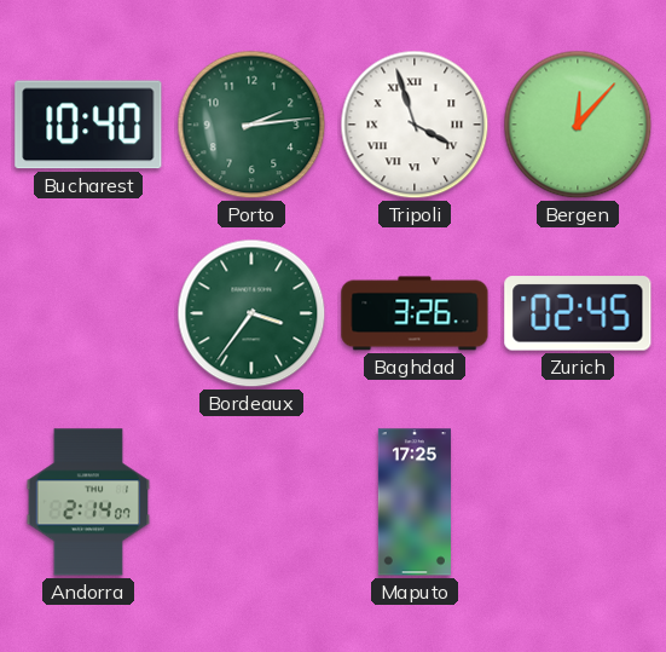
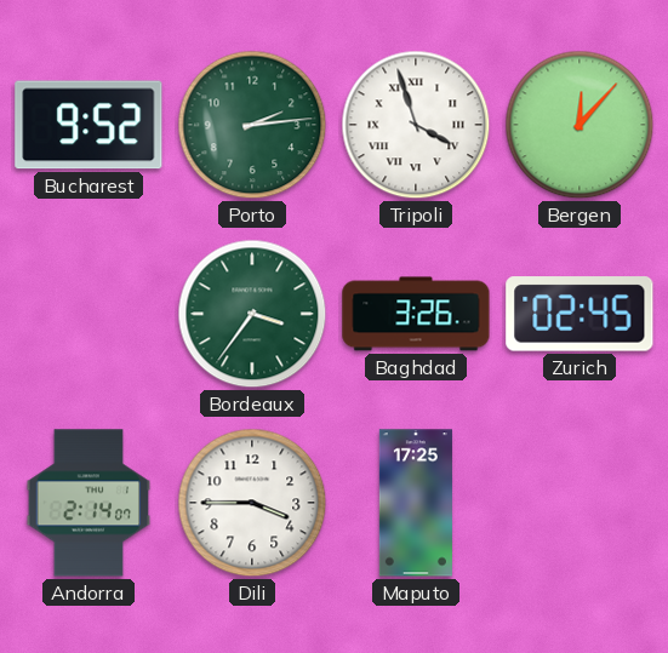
Bucharest: 10:40 -> 9:52
Dili: none -> 3:45
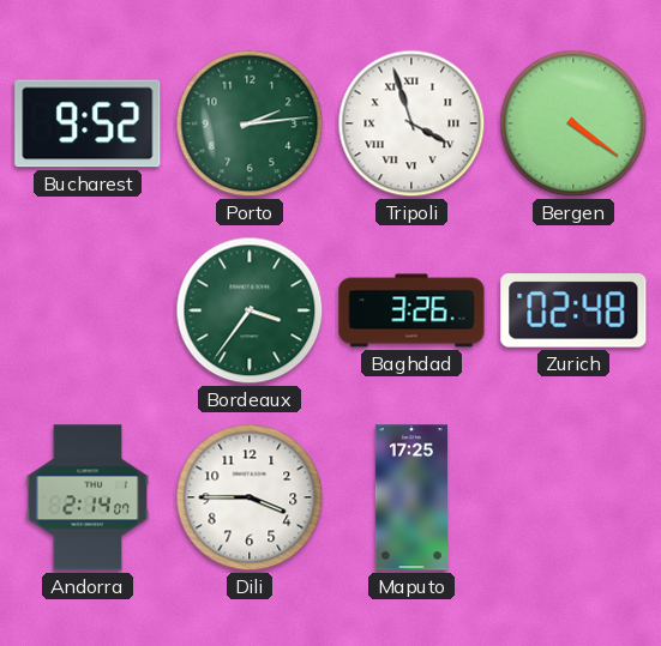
Bergen: 12:07 -> 4:21
Zurich: 02:45 -> 02:48
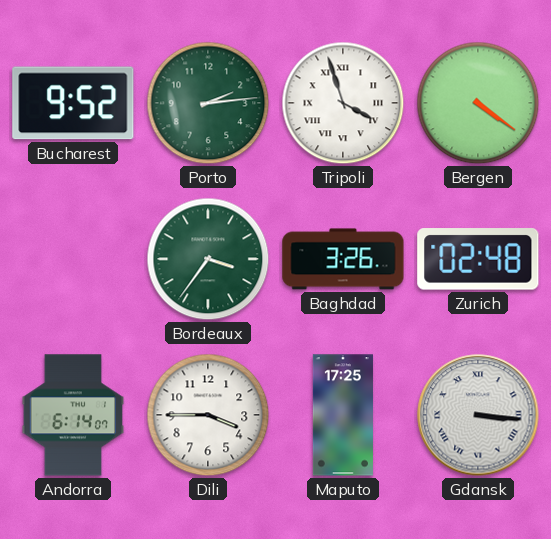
Andorra: 2:14 -> 6:14
Gdansk: none -> 3:16
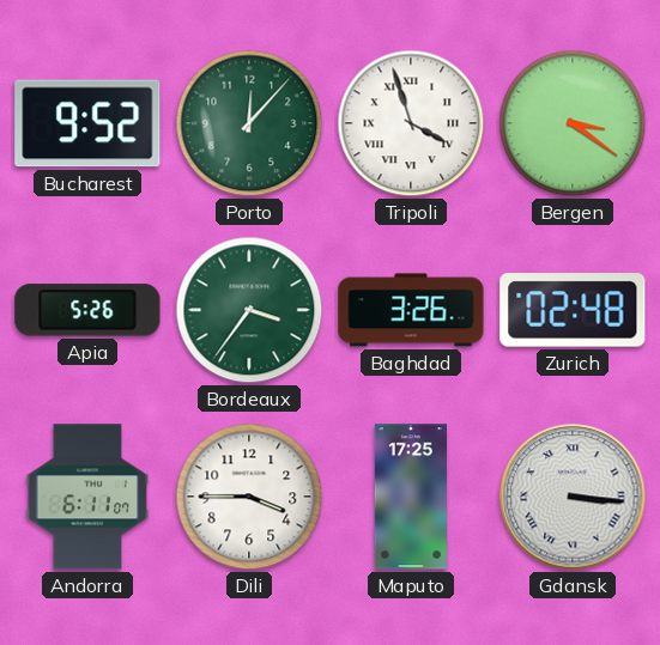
Porto: 2:14 -> 12:07
Bergen: 4:21 -> 3:21
Apia: none -> 5:26
Andorra: 6:14 -> 6:11
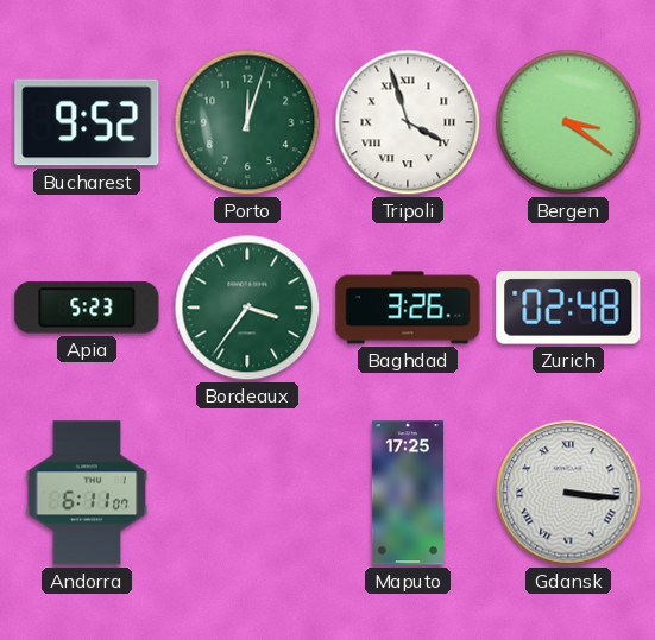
Porto: 12:07 -> 12:03
Apia: 5:26 -> 5:23
Dili: 3:45 -> none
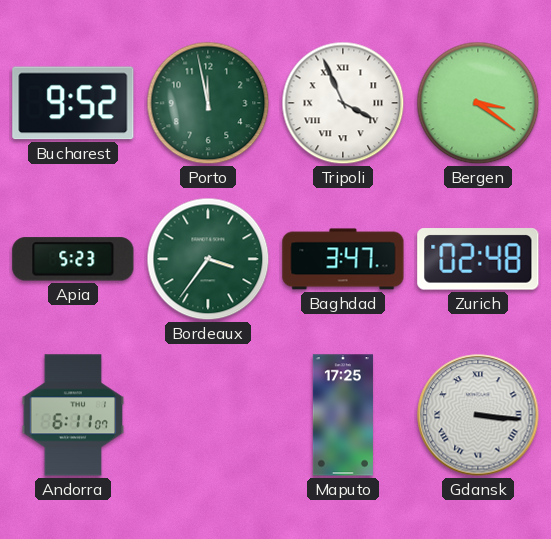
Porto: 12:03 -> 11:58
Tripoli: 3:57 -> 3:56
Baghdad: 3:26 -> 3:47
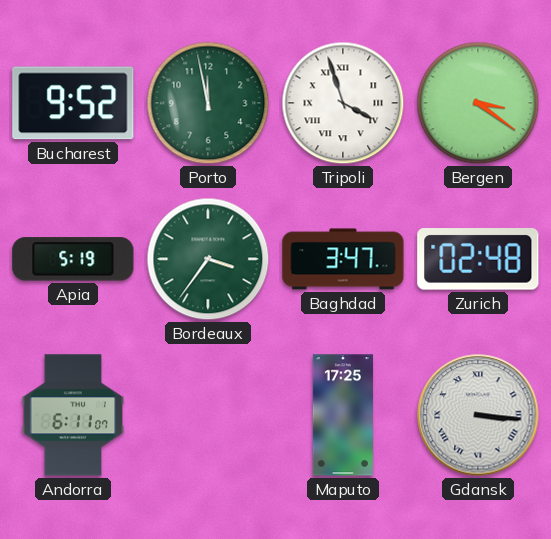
Tripoli: 3:56 -> 3:57
Apia: 5:23 -> 5:19
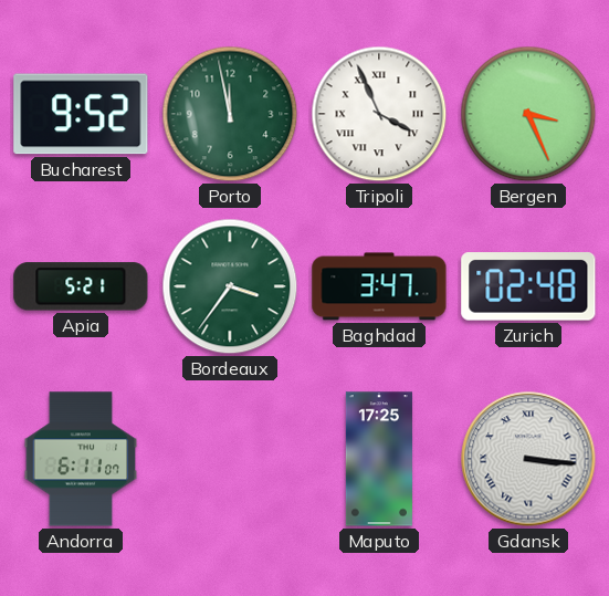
Tripoli: 3:57 -> 3:56
Bergen: 3:21 -> 3:26
Apia: 5:19 -> 5:21
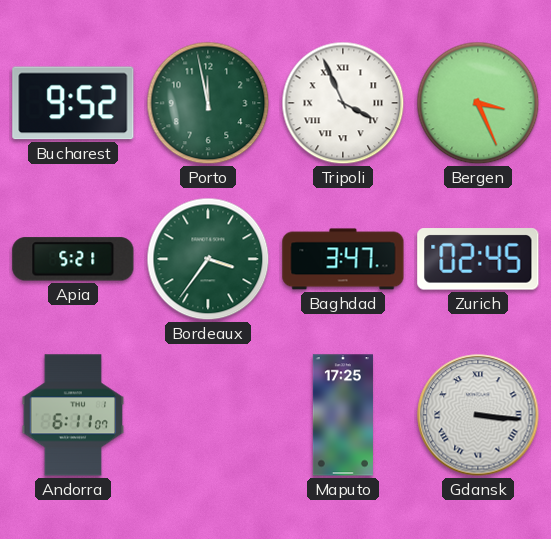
Zurich: 02:48 -> 02:45
